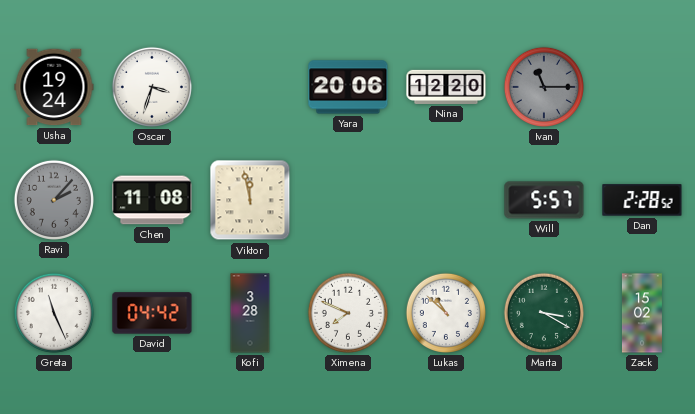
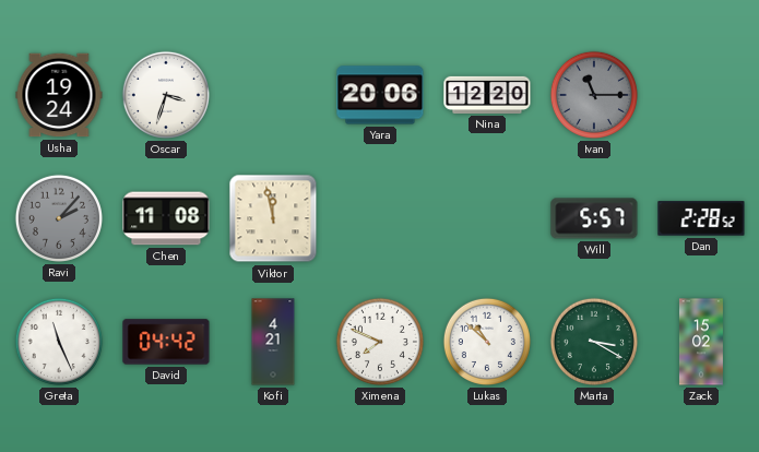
Kofi: 3:28 -> 4:21
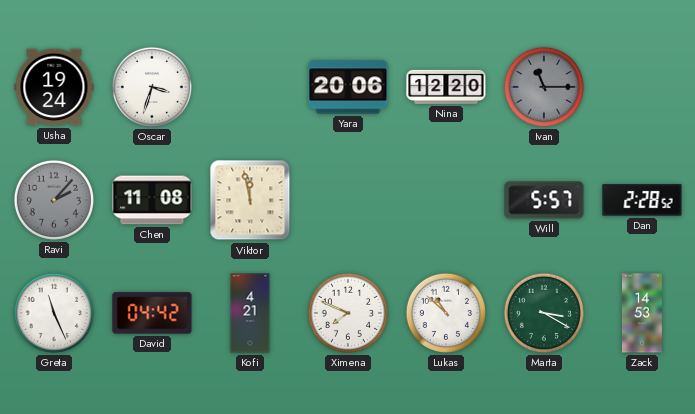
Zack: 15:02 -> 14:53
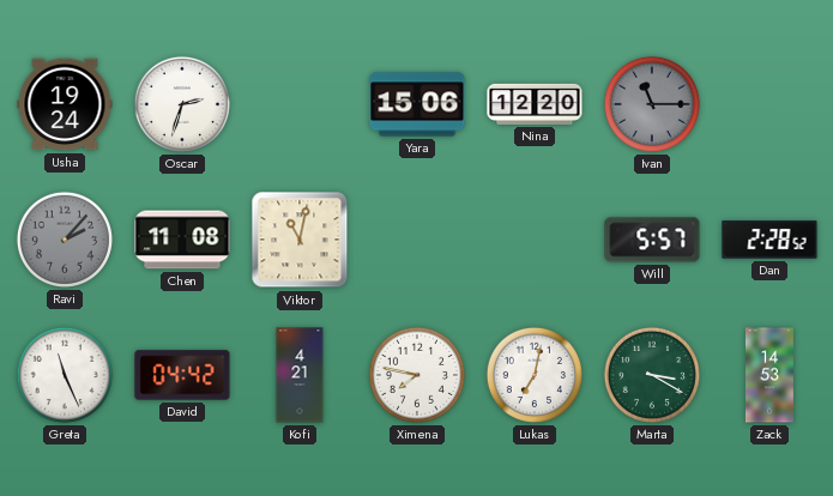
Oscar: 3:33 -> 2:33
Yara: 20:06 -> 15:06
Viktor: 11:58 -> 11:02
Ximena: 7:49 -> 7:47
Lukas: 10:52 -> 7:02
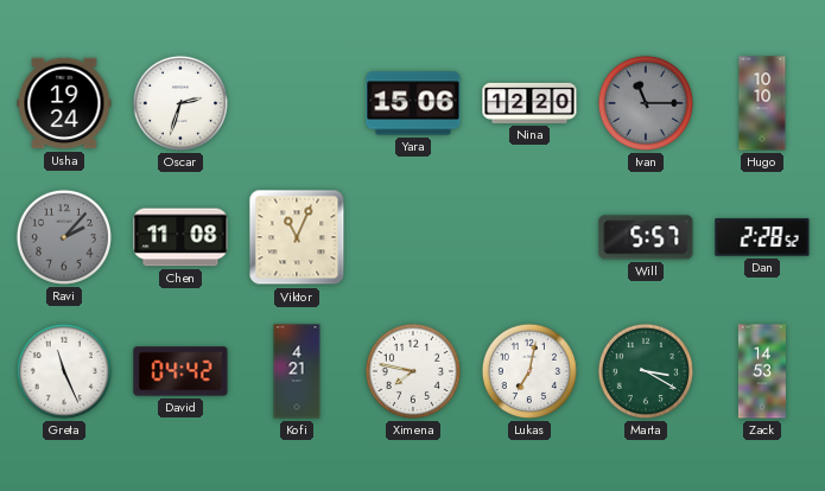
Hugo: none -> 10:10
Viktor: 11:02 -> 11:04
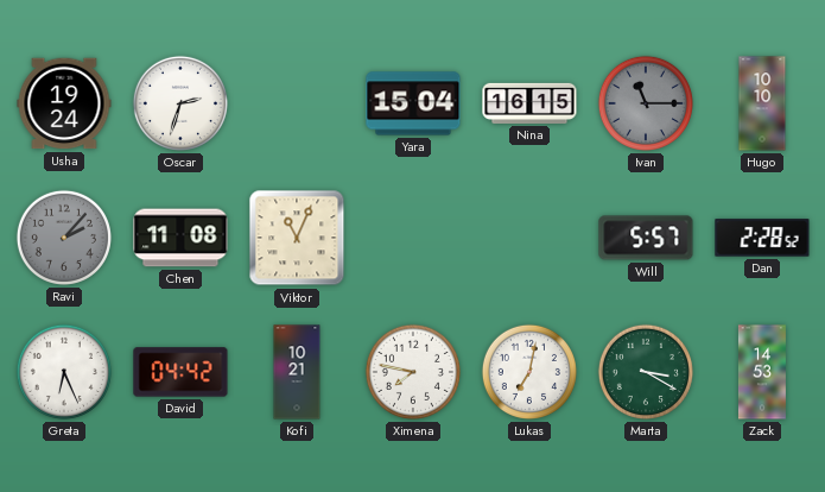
Yara: 15:06 -> 15:04
Nina: 12:20 -> 16:15
Greta: 11:26 -> 6:26
Kofi: 4:21 -> 10:21
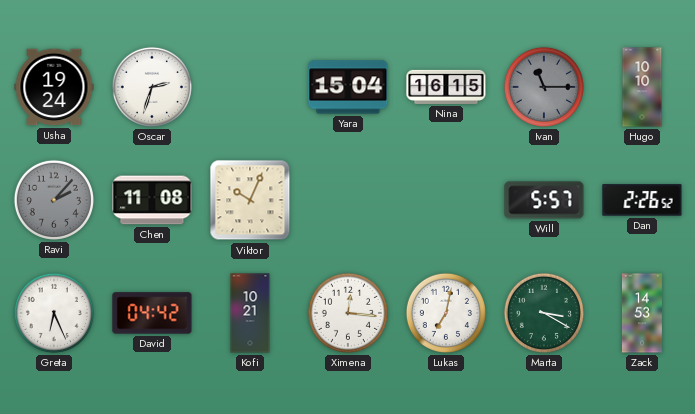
Viktor: 11:04 -> 10:04
Dan: 2:28 -> 2:26
Ximena: 7:47 -> 12:16
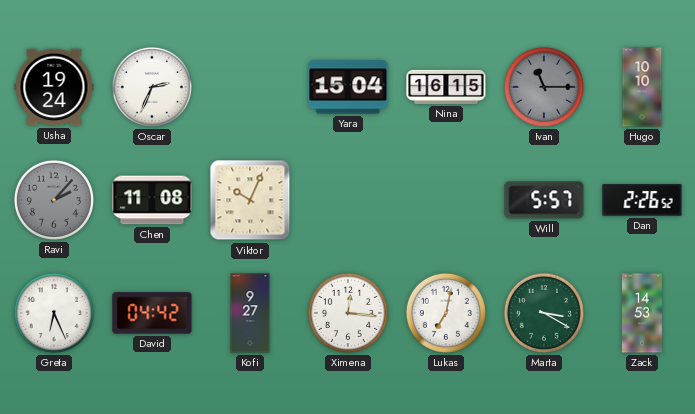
Oscar: 2:33 -> 2:34
Kofi: 10:21 -> 9:27
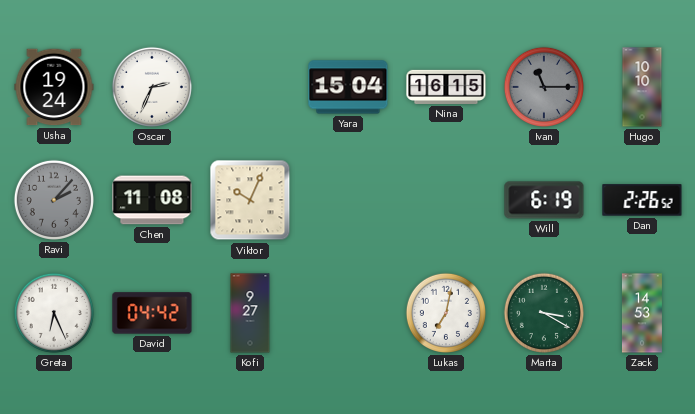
Will: 5:57 -> 6:19
Ximena: 12:16 -> none
